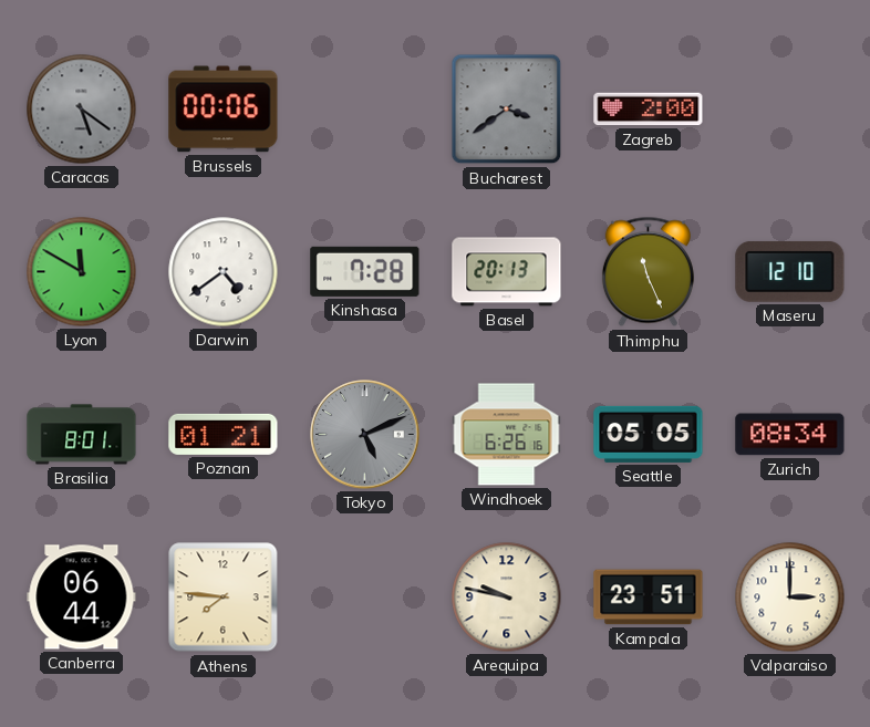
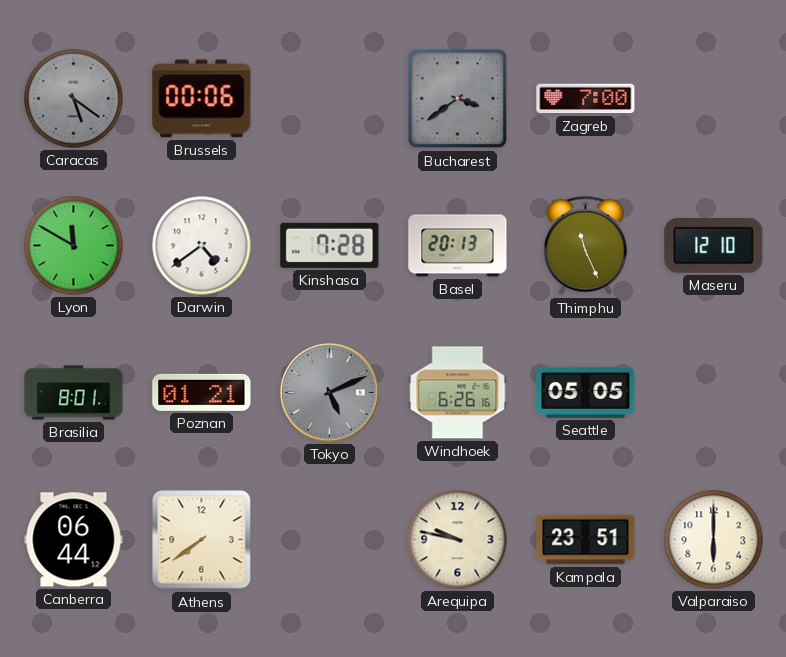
Zagreb: 2:00 -> 7:00
Zurich: 08:34 -> none
Athens: 7:46 -> 7:39
Valparaiso: 3:00 -> 6:00
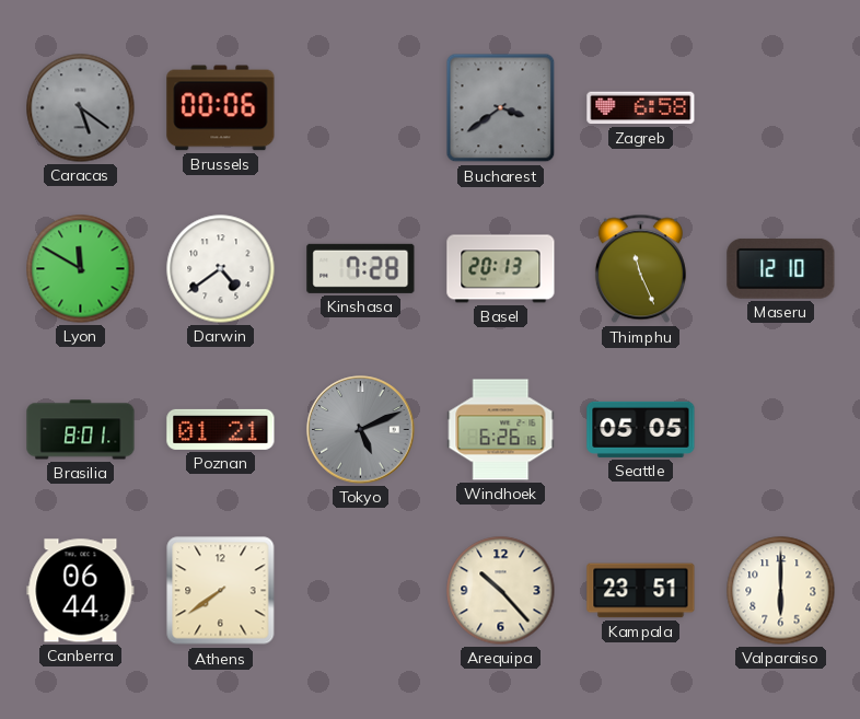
Zagreb: 7:00 -> 6:58
Arequipa: 9:47 -> 10:23
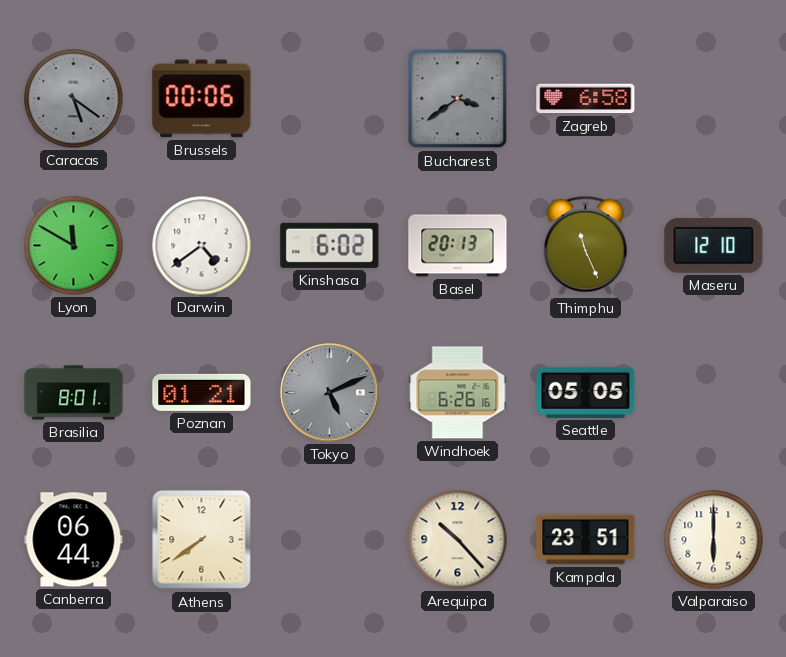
Kinshasa: 7:28 -> 6:02
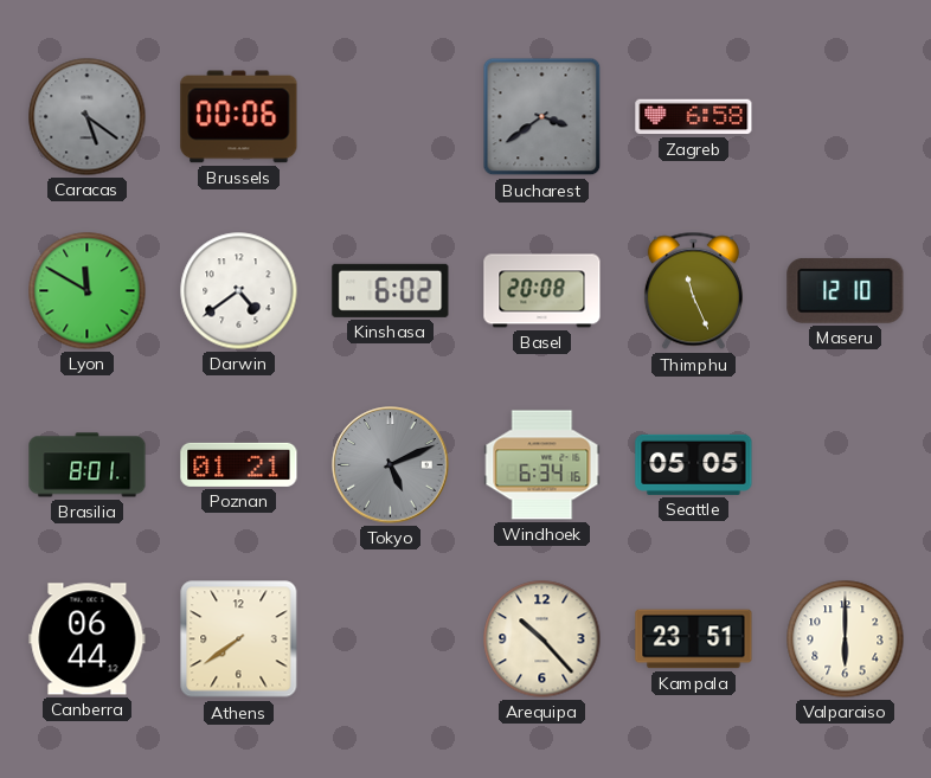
Basel: 20:13 -> 20:08
Windhoek: 6:26 -> 6:34
